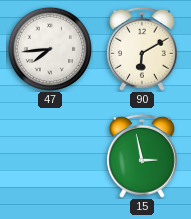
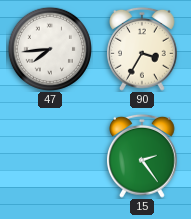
90: 6:10 -> 3:35
15: 2:58 -> 2:24
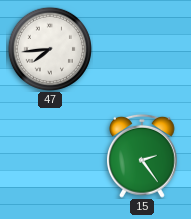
90: 3:35 -> none
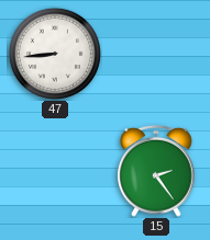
47: 7:44 -> 8:44
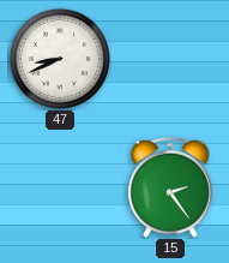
47: 8:44 -> 8:41
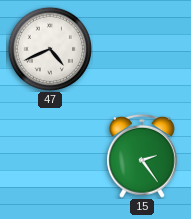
47: 8:41 -> 4:41
